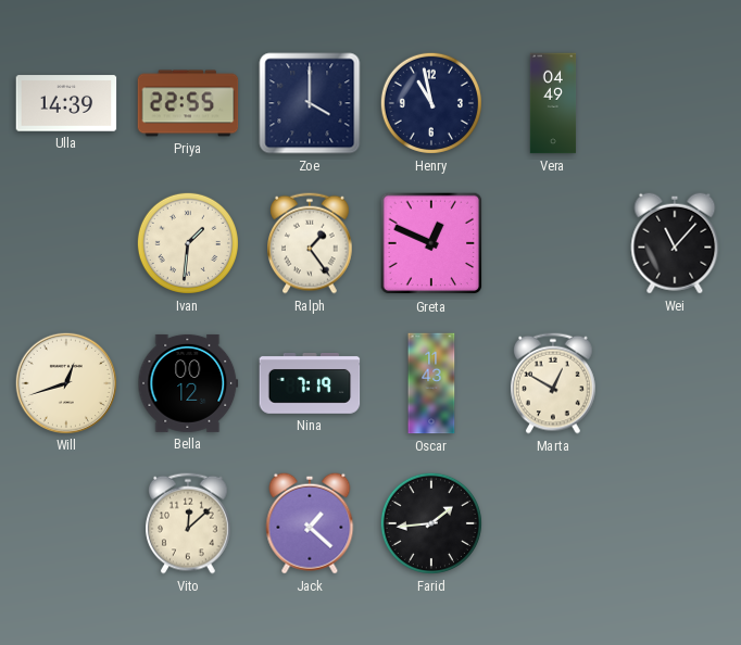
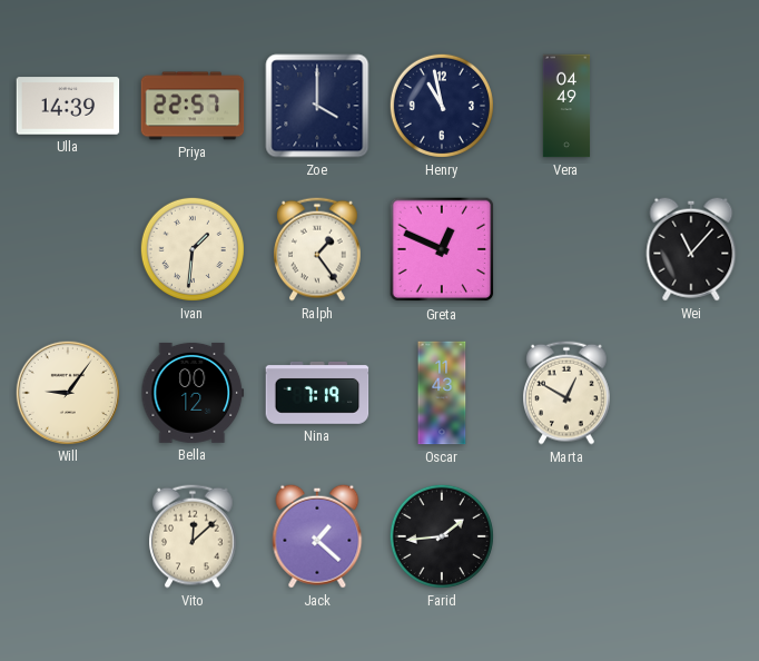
Priya: 22:55 -> 22:57
Will: 12:42 -> 9:06
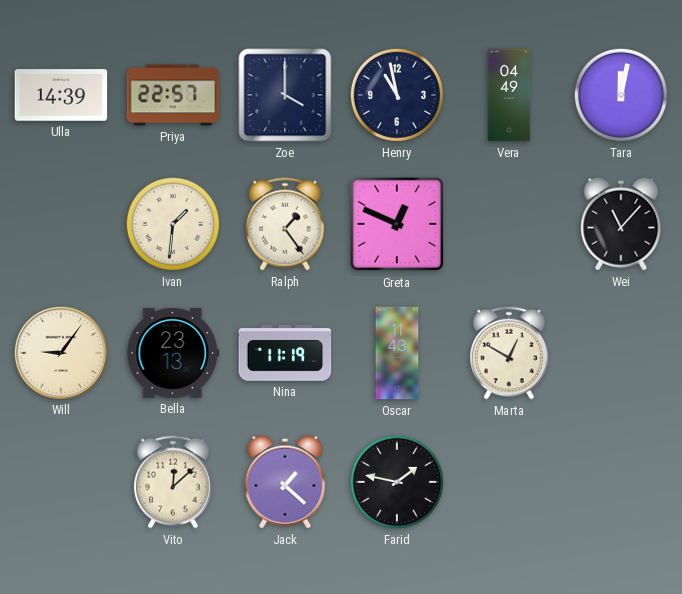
Tara: none -> 12:02
Bella: 00:12 -> 23:13
Nina: 7:19 -> 11:19
Farid: 1:44 -> 1:47
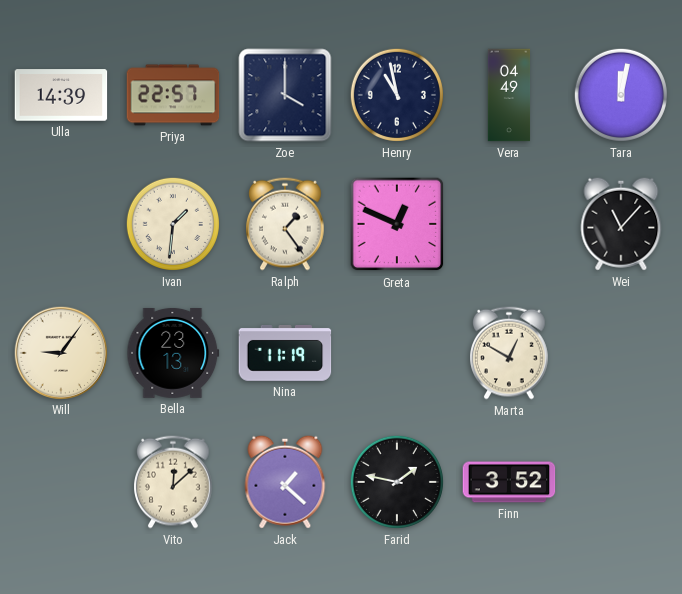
Oscar: 11:43 -> none
Finn: none -> 3:52
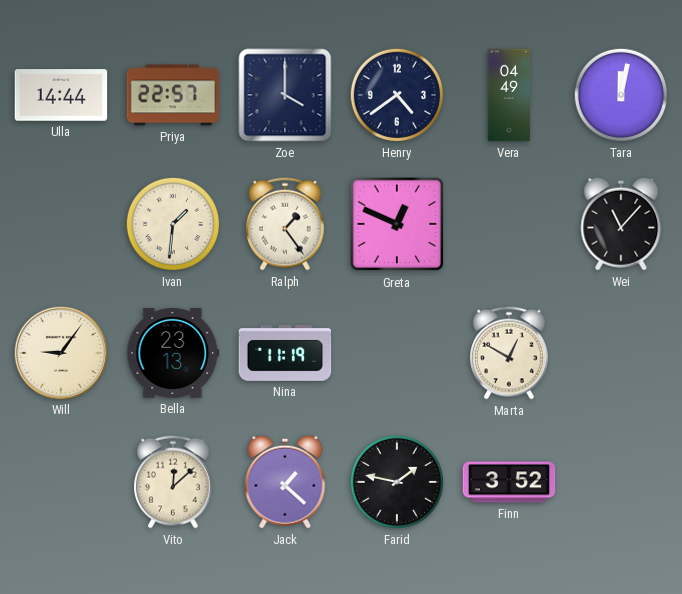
Ulla: 14:39 -> 14:44
Henry: 10:58 -> 4:39
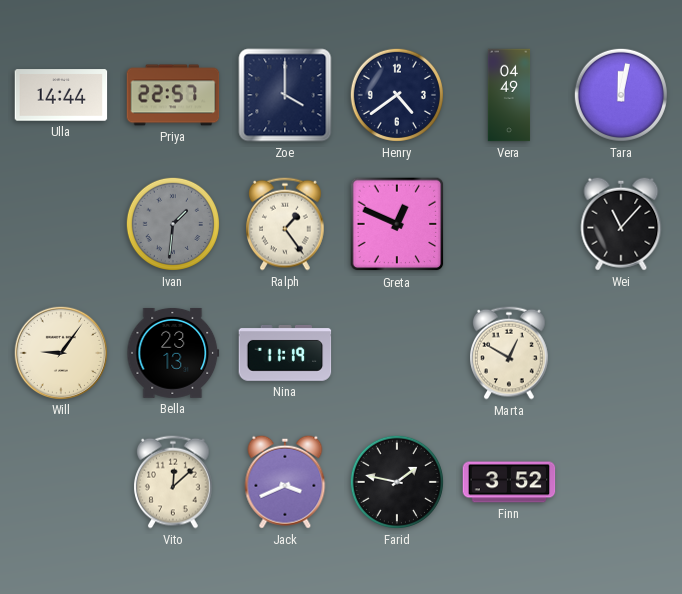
Ivan dial: cream -> grey
Jack: 1:22 -> 3:41
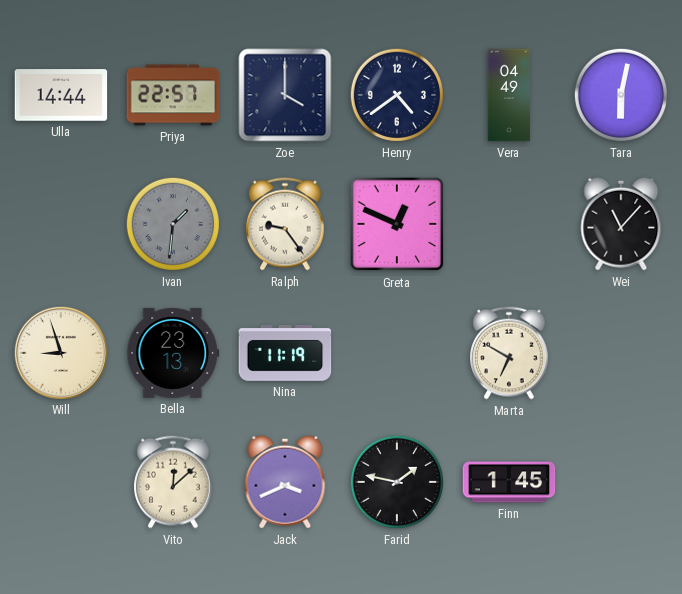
Tara: 12:02 -> 6:02
Ralph: 1:24 -> 9:24
Will: 9:06 -> 8:57
Marta: 12:50 -> 6:50
Finn: 3:52 -> 1:45
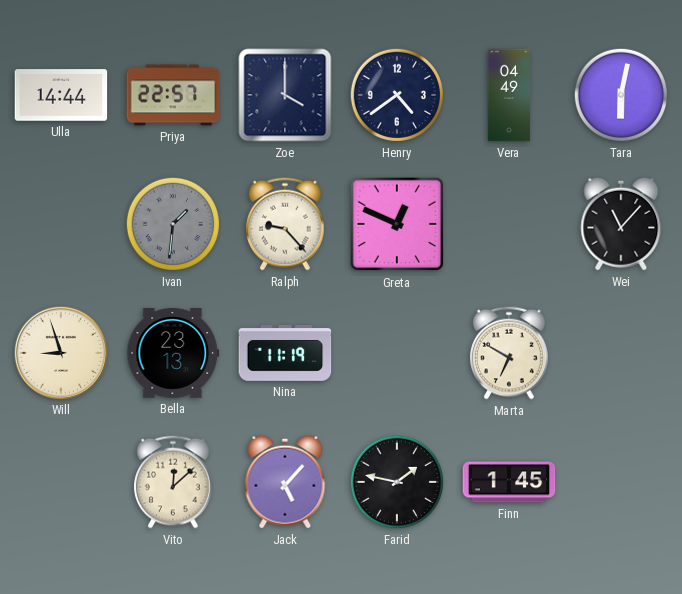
Ralph: 9:24 -> 9:23
Jack: 3:41 -> 5:07
